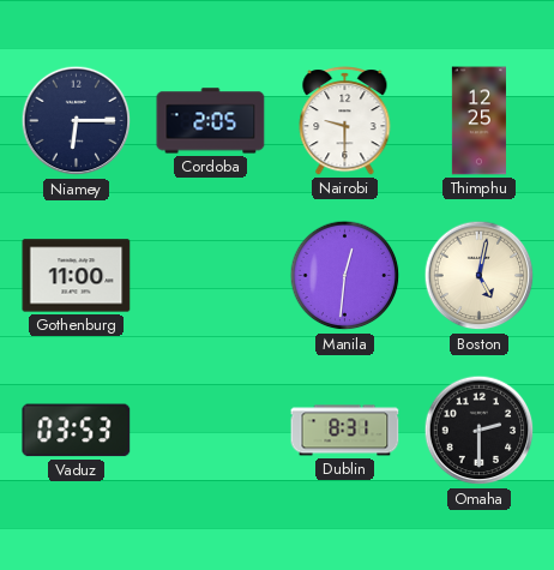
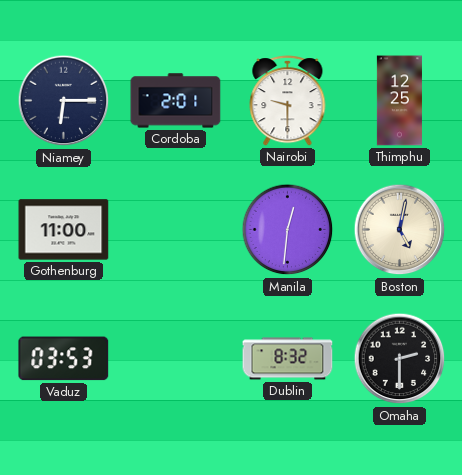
Cordoba: 2:05 -> 2:01
Dublin: 8:31 -> 8:32
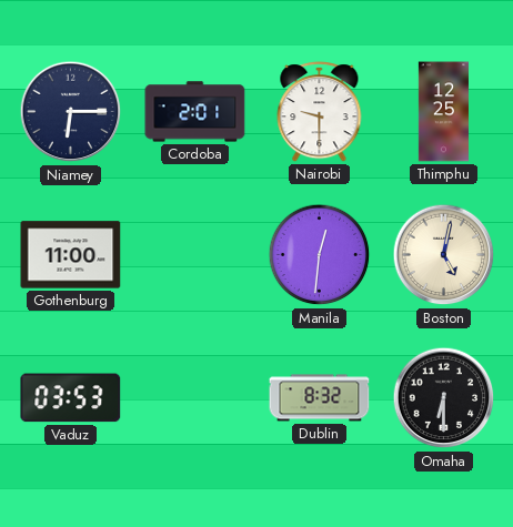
Omaha: 2:30 -> 6:30
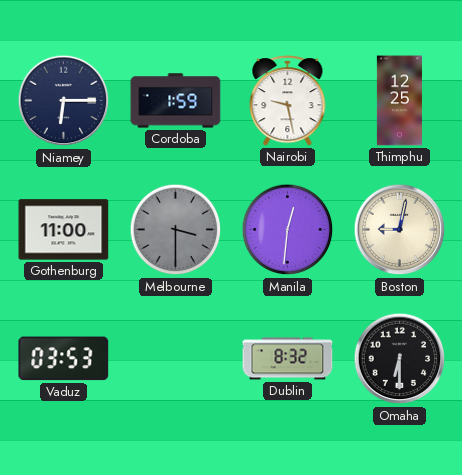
Cordoba: 2:01 -> 1:59
Nairobi: 9:30 -> 9:28
Melbourne: none -> 3:30
Boston: 5:02 -> 9:02
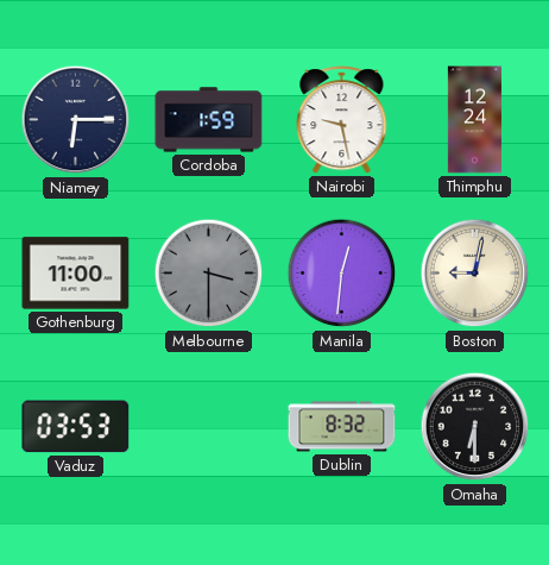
Thimphu: 12:25 -> 12:24
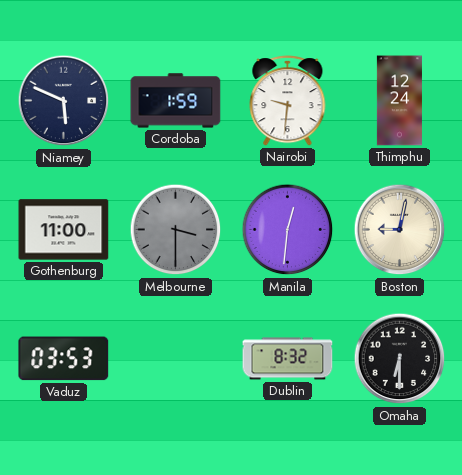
Niamey: 6:15 -> 5:49
Nairobi: 9:28 -> 9:31
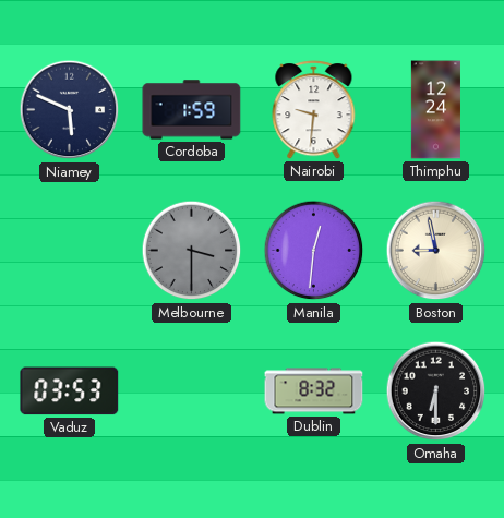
Gothenburg: 11:00 -> none
Boston: 9:02 -> 8:58
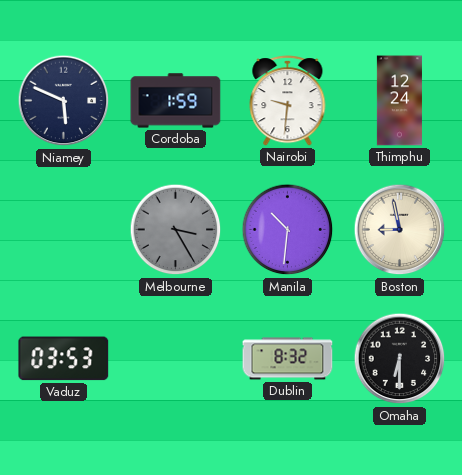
Melbourne: 3:30 -> 3:25
Manila: 12:31 -> 10:31
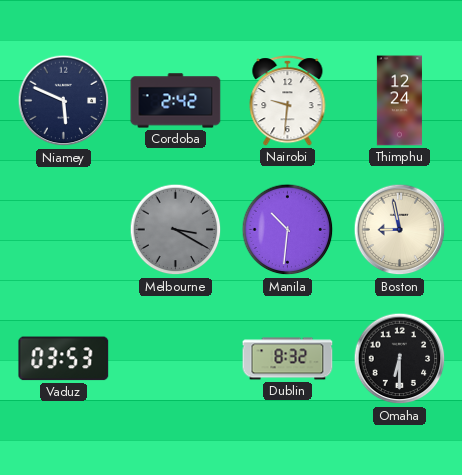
Cordoba: 1:59 -> 2:42
Melbourne: 3:25 -> 3:20
